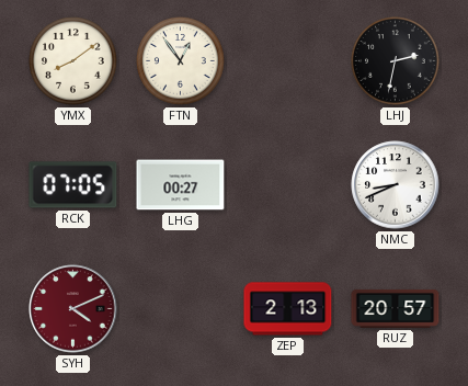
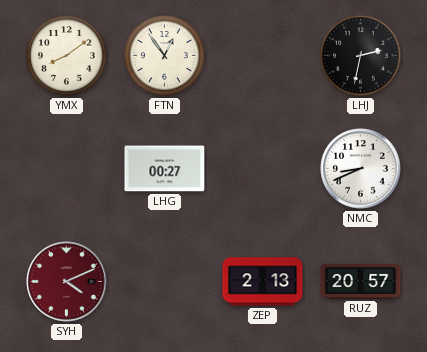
RCK: 07:05 -> none
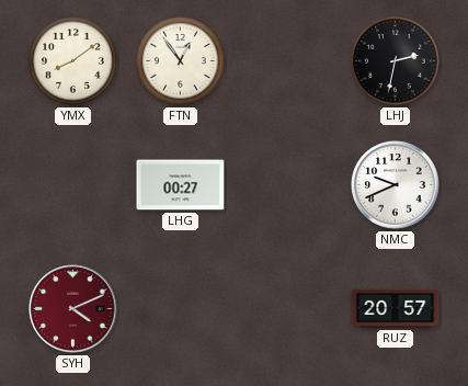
NMC: 8:41 -> 9:41
ZEP: 2:13 -> none
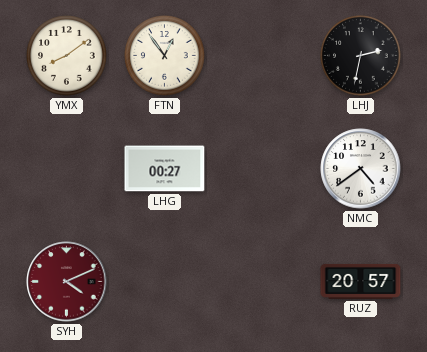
NMC: 9:41 -> 4:39
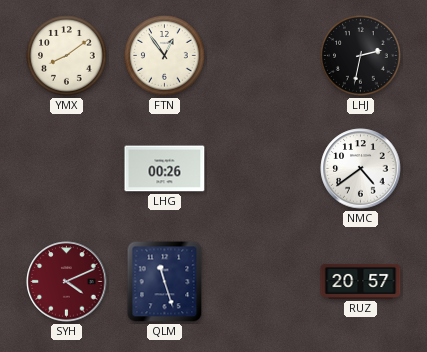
LHG: 00:27 -> 00:26
QLM: none -> 11:27
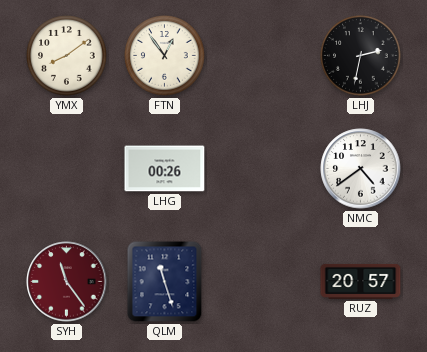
SYH: 4:11 -> 11:24
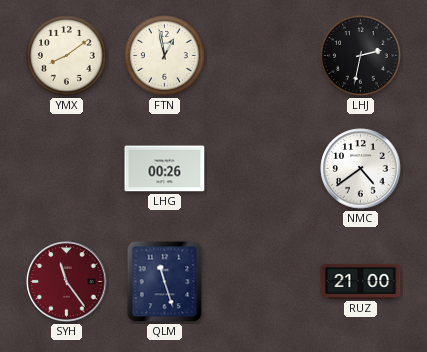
FTN: 12:54 -> 12:58
RUZ: 20:57 -> 21:00
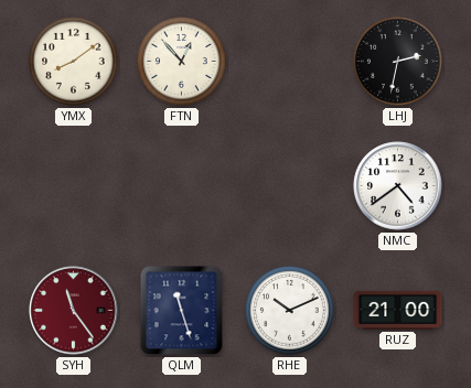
FTN: 12:58 -> 12:53
LHG: 00:26 -> none
RHE: none -> 10:11
